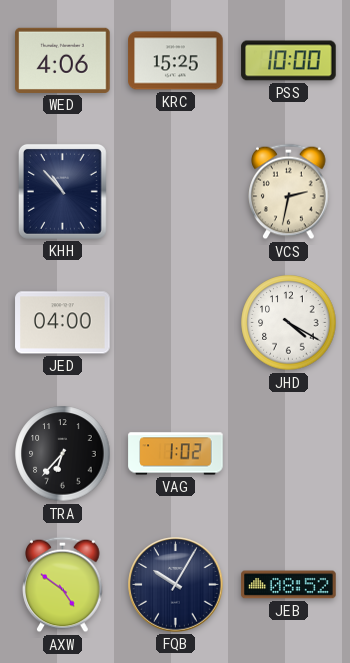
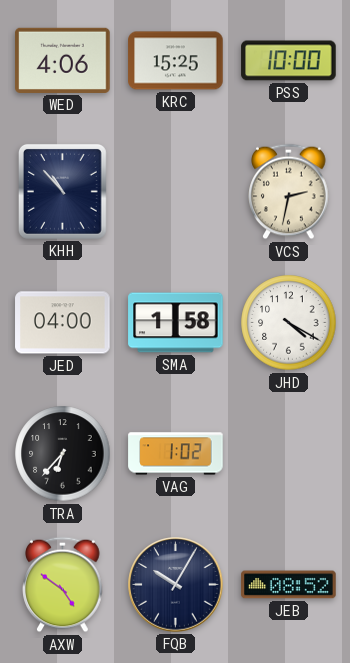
SMA: none -> 1:58
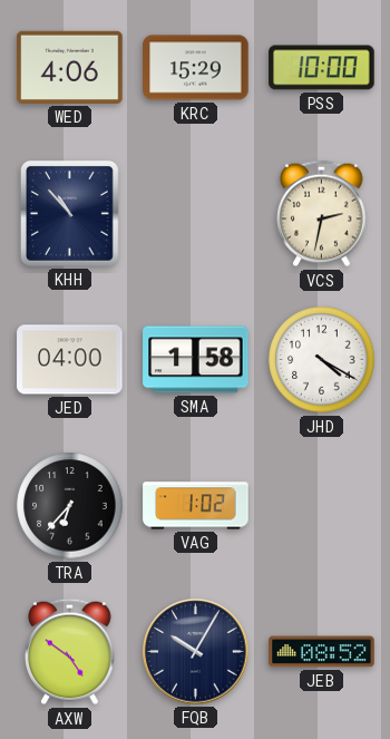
KRC: 15:25 -> 15:29
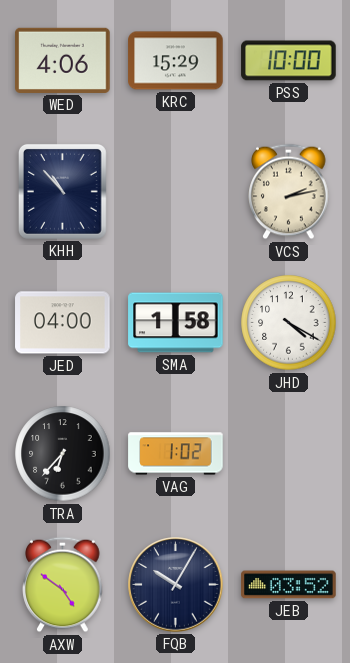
VCS: 2:32 -> 2:13
JEB: 08:52 -> 03:52
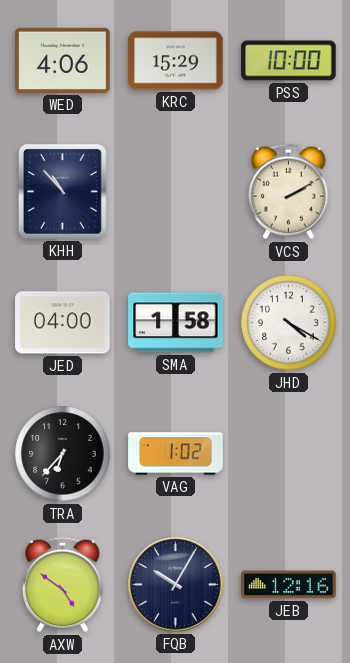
VCS: 2:13 -> 2:10
JEB: 03:52 -> 12:16
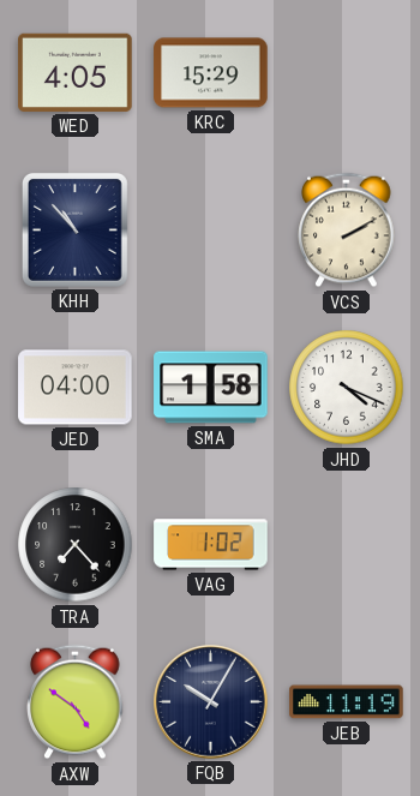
WED: 4:06 -> 4:05
PSS: 10:00 -> none
JHD: 4:20 -> 4:19
TRA: 6:37 -> 7:23
JEB: 12:16 -> 11:19
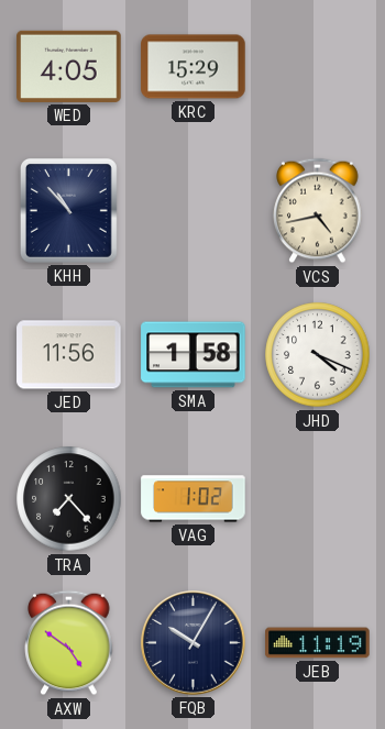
VCS: 2:10 -> 4:43
JED: 04:00 -> 11:56
